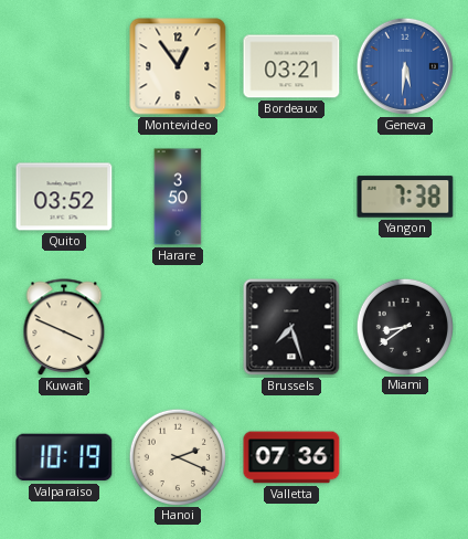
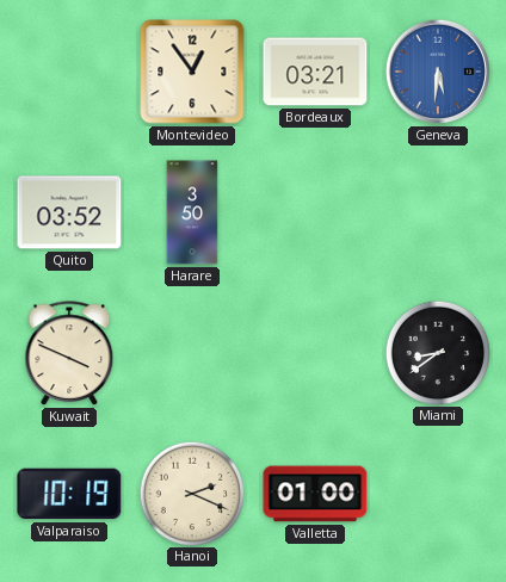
Yangon: 7:38 -> none
Brussels: 7:27 -> none
Valletta: 07:36 -> 01:00
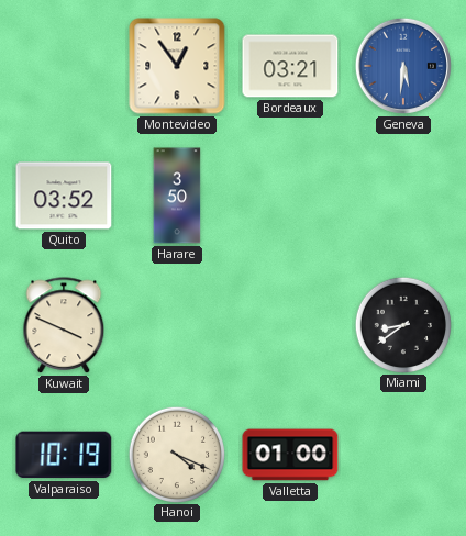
Hanoi: 2:19 -> 4:19
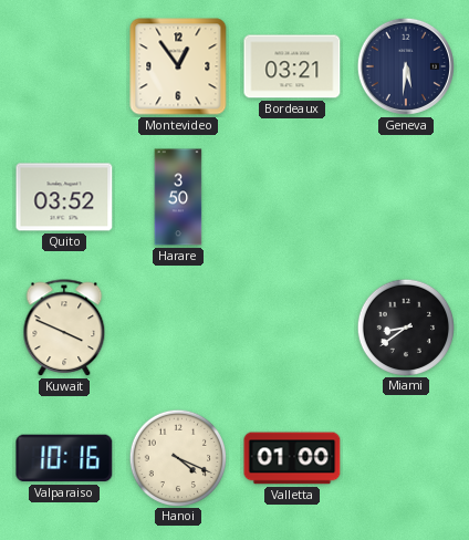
Geneva dial: blue -> navy
Valparaiso: 10:19 -> 10:16
